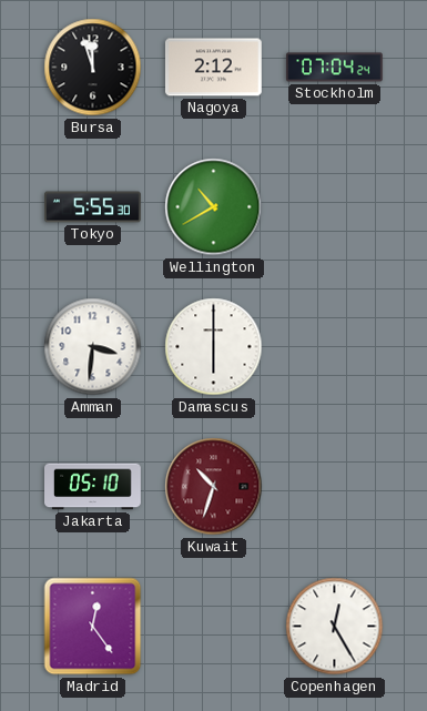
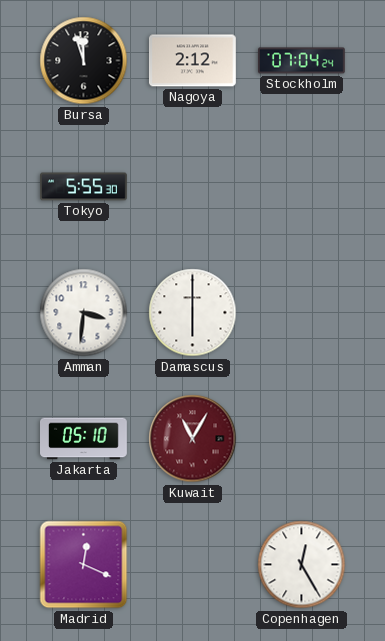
Wellington: 10:40 -> none
Kuwait: 10:33 -> 11:05
Madrid: 12:24 -> 12:19
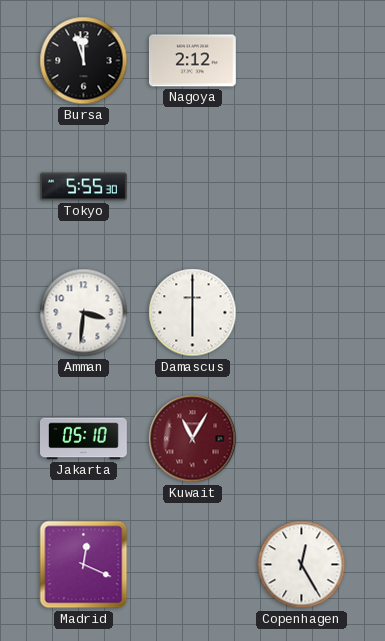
Stockholm: 07:04 -> none
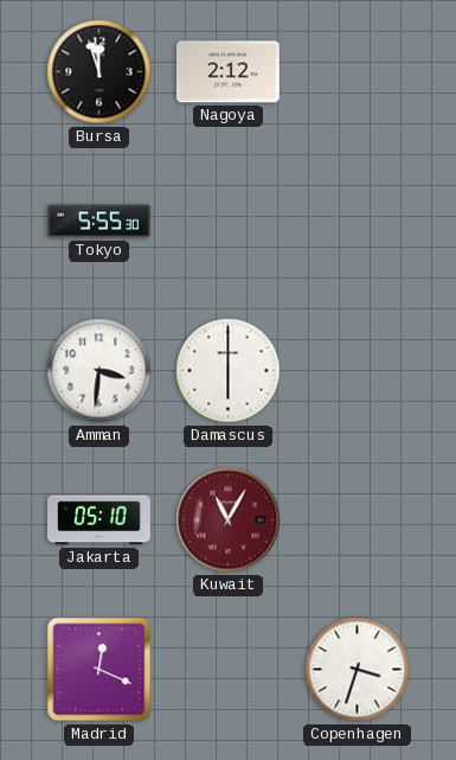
Copenhagen: 12:25 -> 3:33
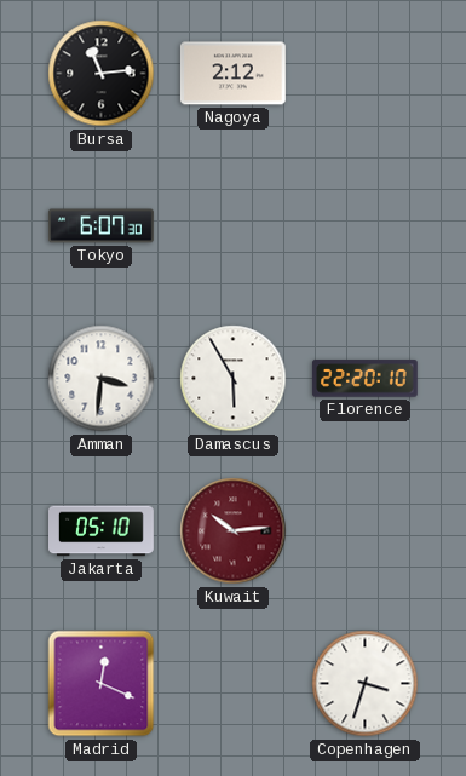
Bursa: 11:57 -> 11:14
Tokyo: 5:55 -> 6:07
Damascus: 6:00 -> 5:55
Florence: none -> 22:20
Kuwait: 11:05 -> 10:14
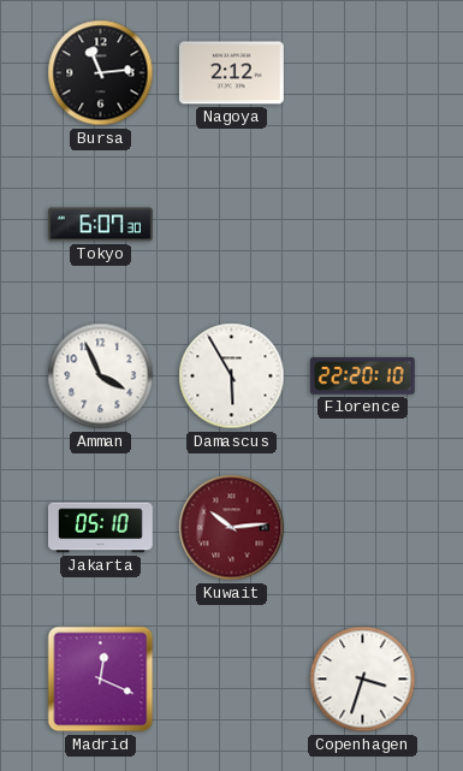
Amman: 3:31 -> 3:56
